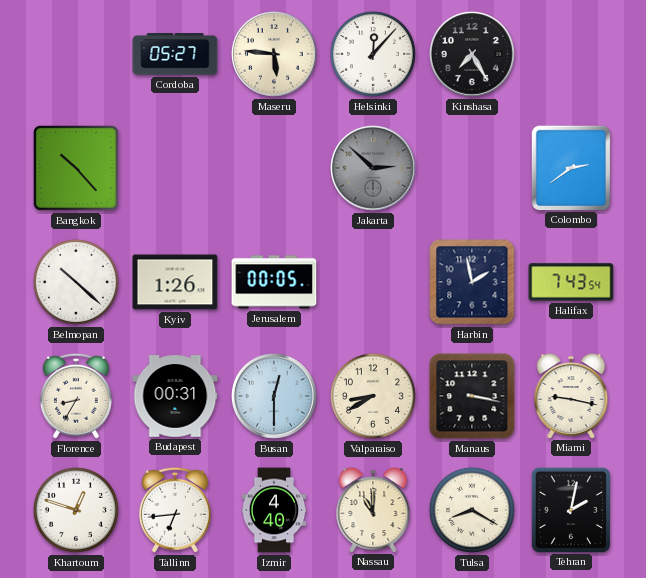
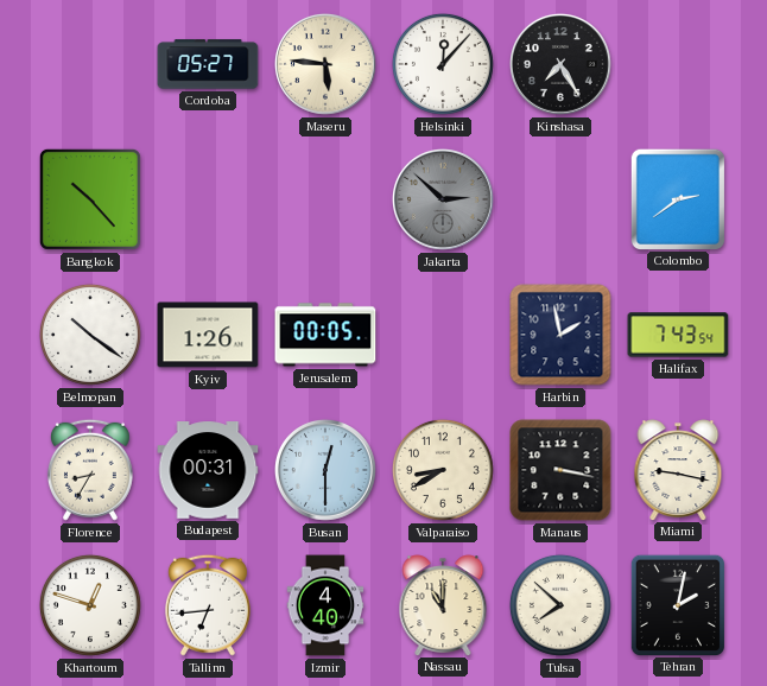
Belmopan: 10:22 -> 10:21
Tulsa: 8:20 -> 7:52
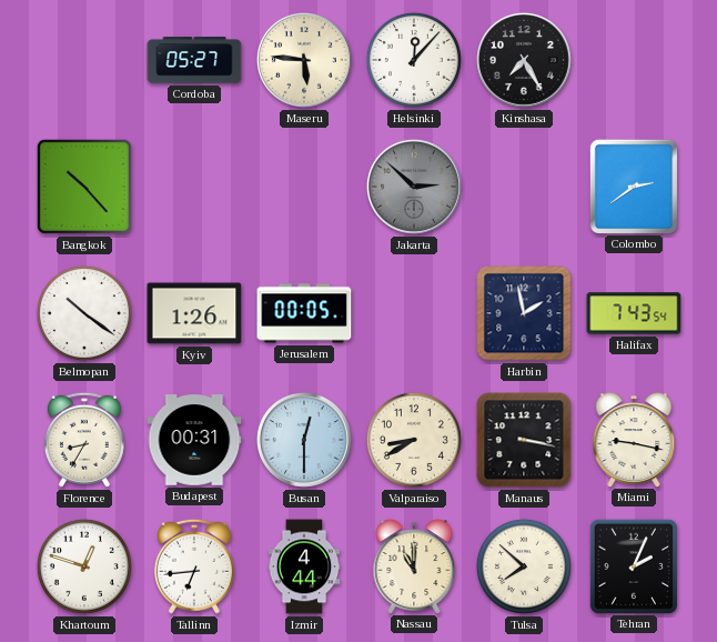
Izmir: 4:40 -> 4:44
Tehran: 2:02 -> 2:04
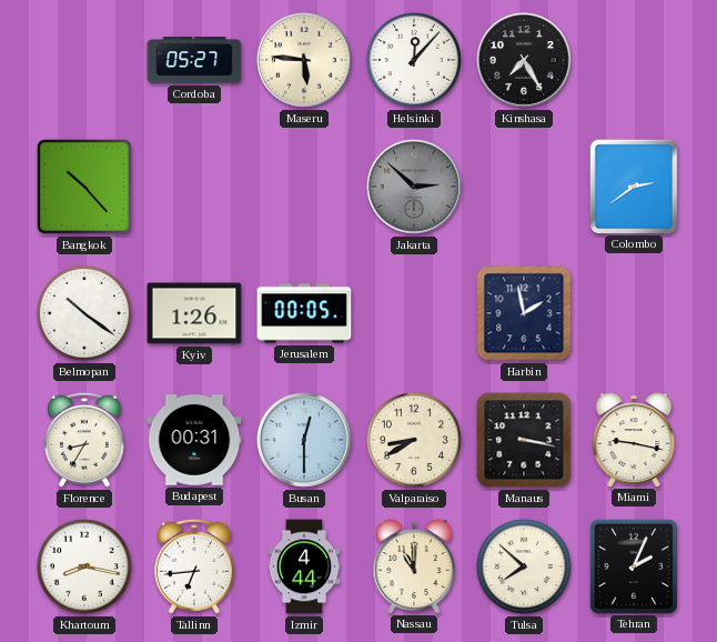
Halifax: 7:43 -> none
Khartoum: 12:48 -> 8:17
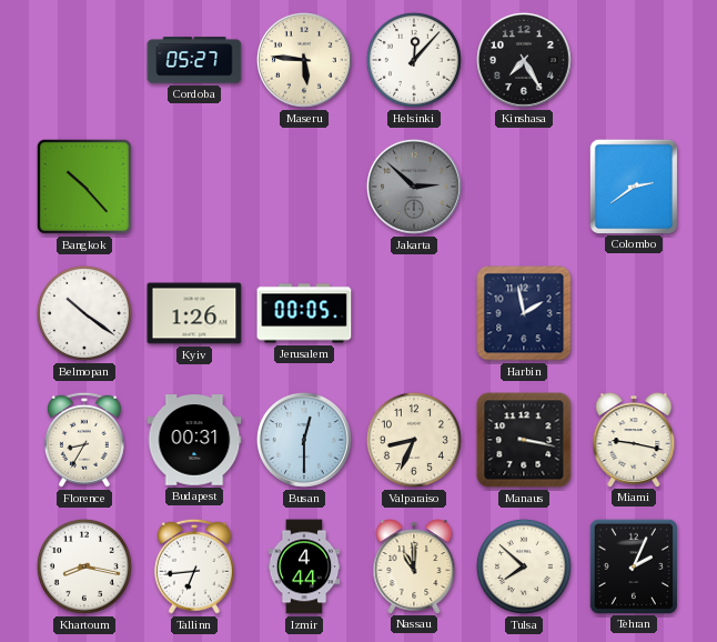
Valparaiso: 8:40 -> 8:34
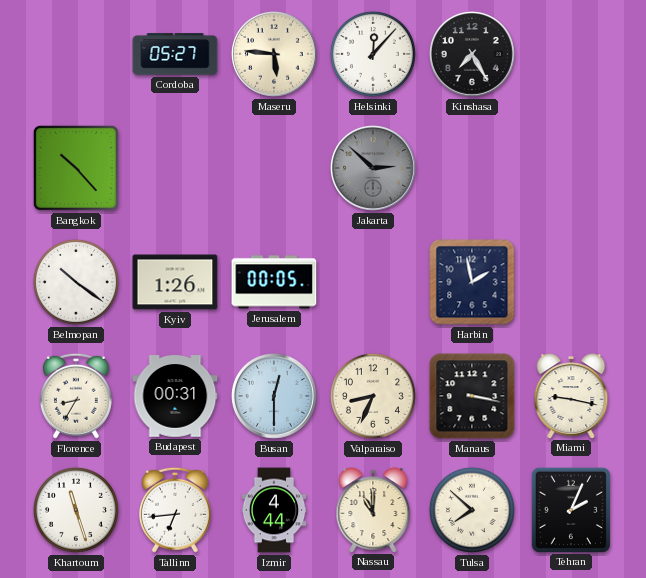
Colombo: 2:39 -> none
Khartoum: 8:17 -> 11:27
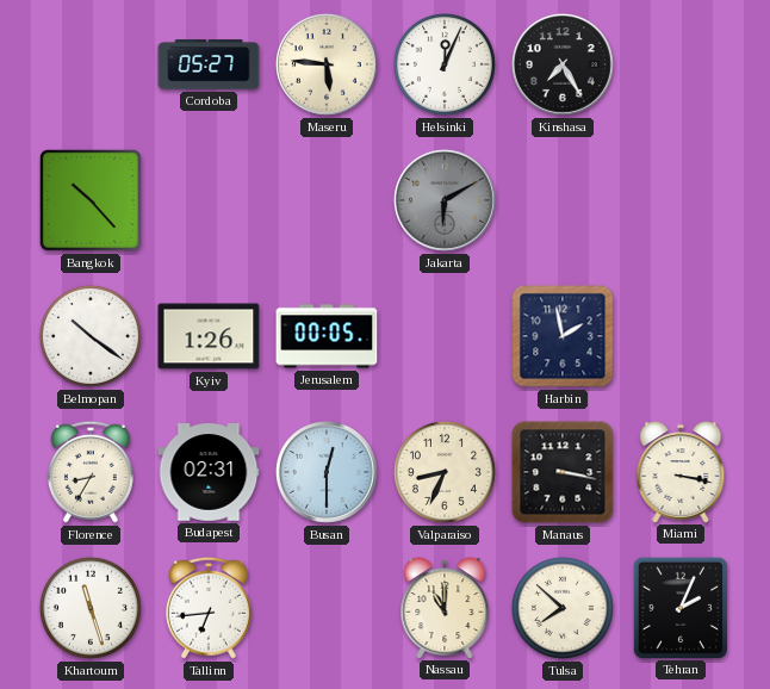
Helsinki: 12:07 -> 12:04
Jakarta: 2:52 -> 6:10
Budapest: 00:31 -> 02:31
Miami: 9:17 -> 3:17
Izmir: 4:44 -> none
